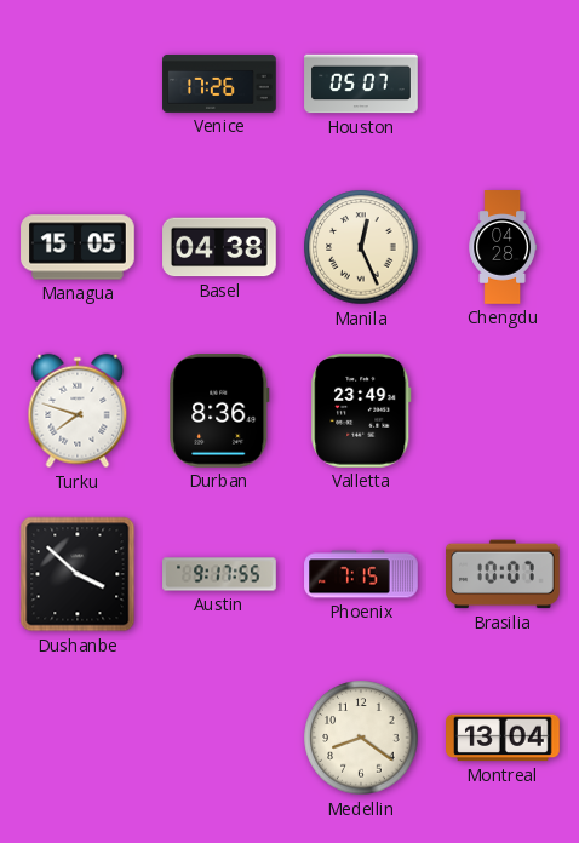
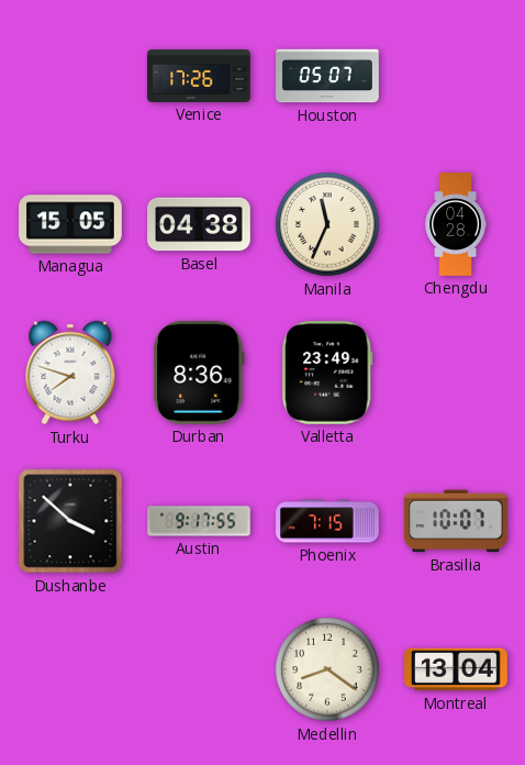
Manila: 12:26 -> 11:34
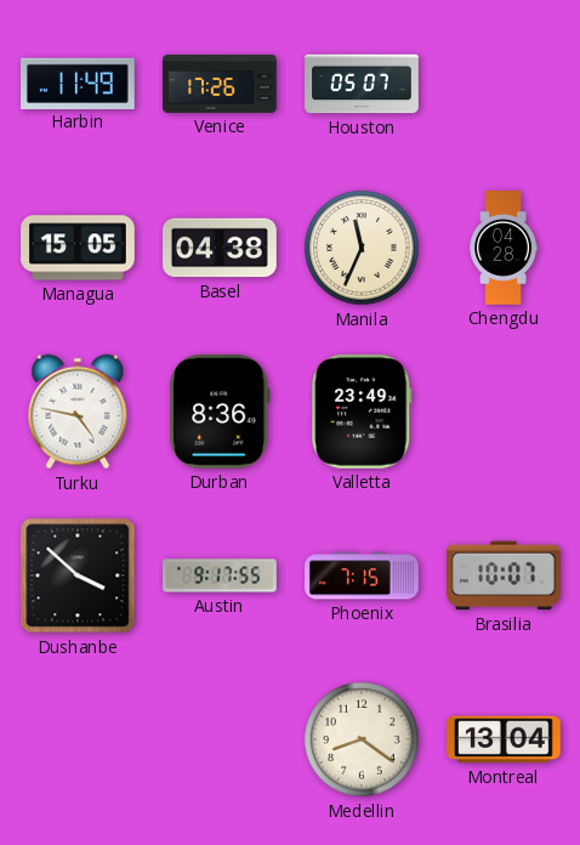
Harbin: none -> 11:49
Turku: 7:48 -> 4:47
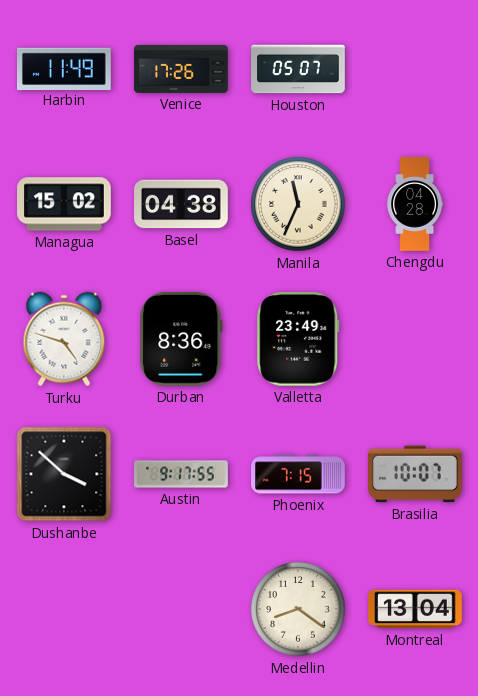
Managua: 15:05 -> 15:02
Turku: 4:47 -> 4:48
